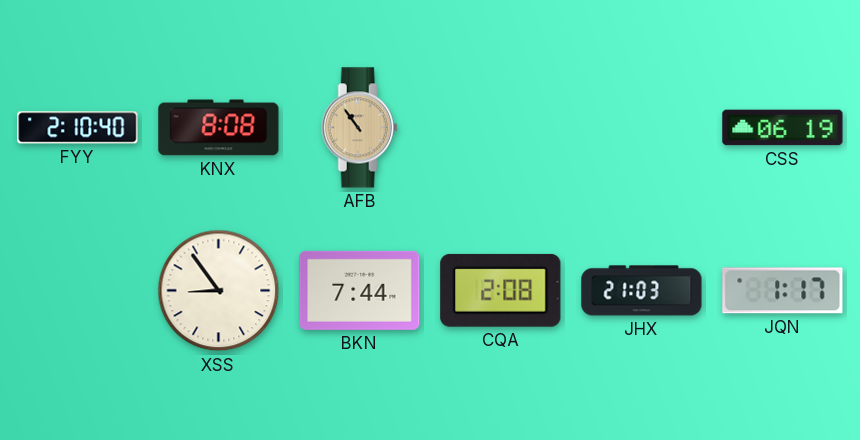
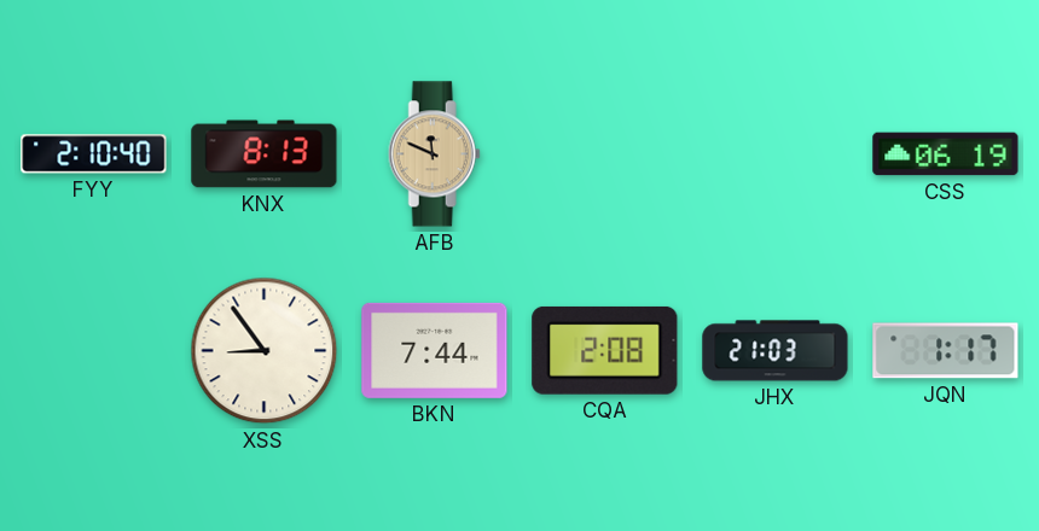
KNX: 8:08 -> 8:13
AFB: 10:54 -> 11:49
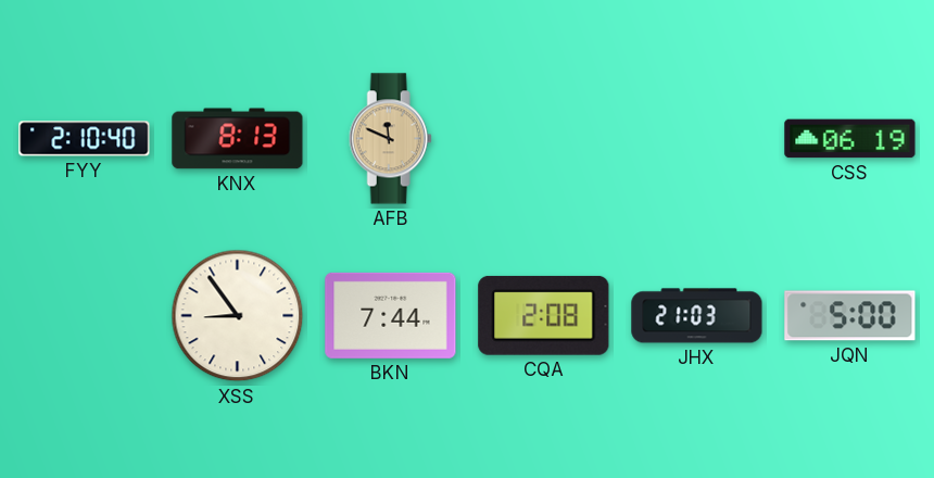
JQN: 1:17 -> 5:00
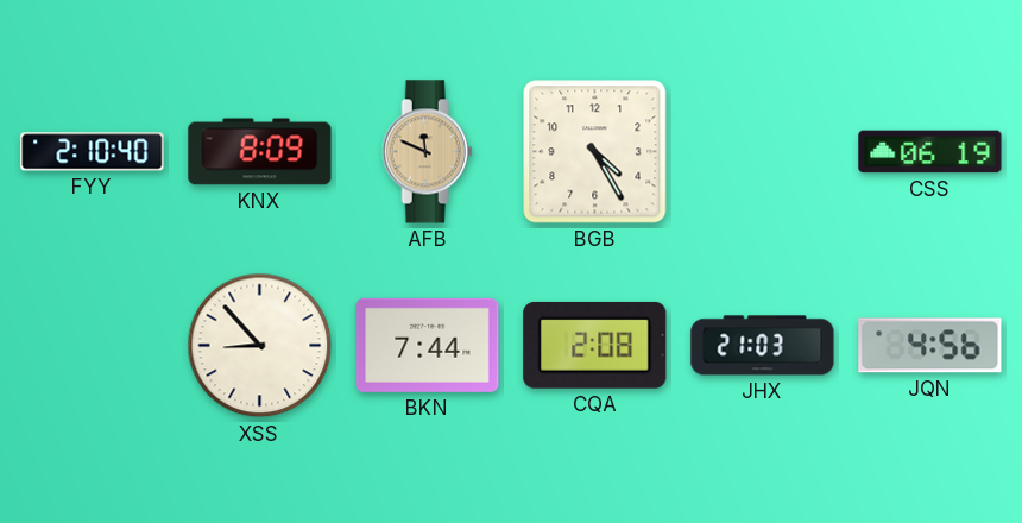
KNX: 8:13 -> 8:09
BGB: none -> 4:25
XSS: 8:54 -> 8:53
JQN: 5:00 -> 4:56
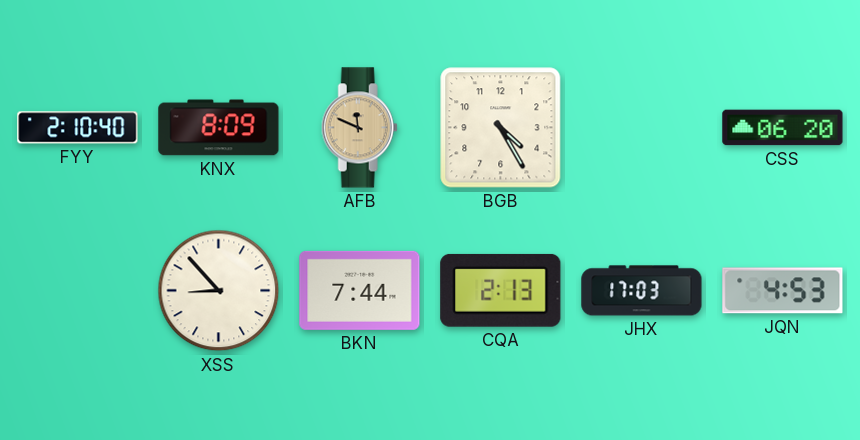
CSS: 06:19 -> 06:20
CQA: 2:08 -> 2:13
JHX: 21:03 -> 17:03
JQN: 4:56 -> 4:53
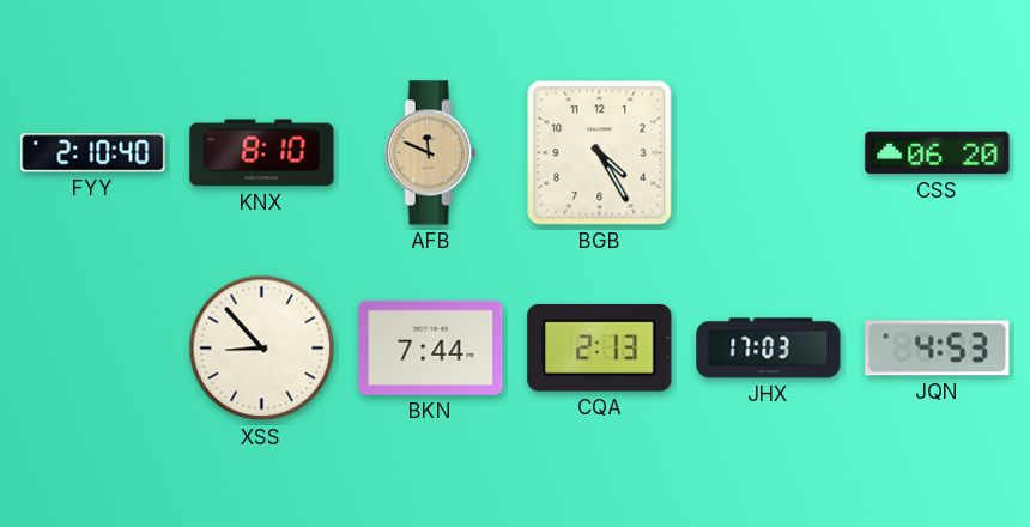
KNX: 8:09 -> 8:10
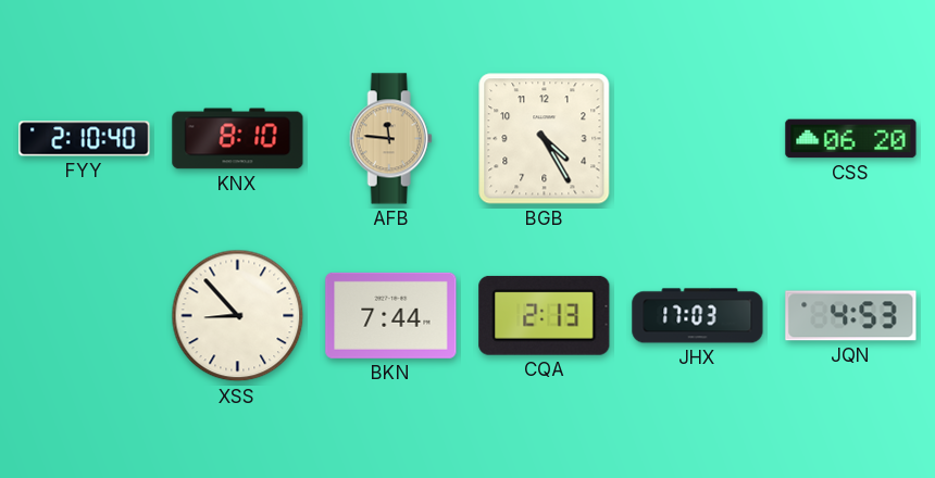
AFB: 11:49 -> 11:46
